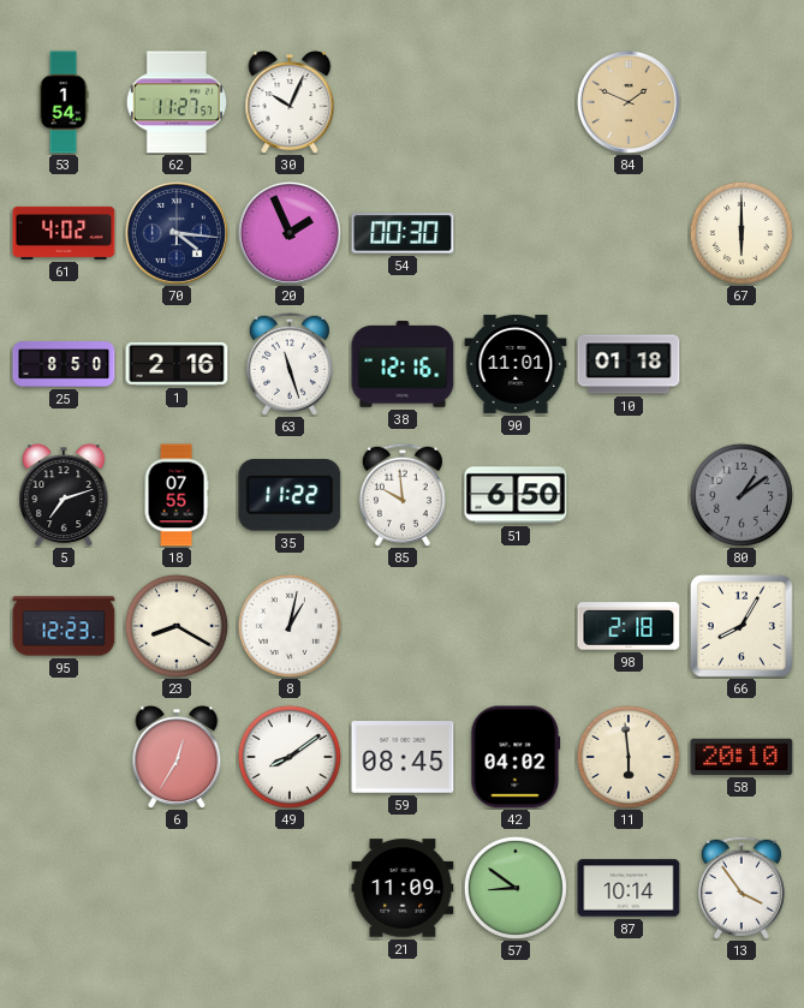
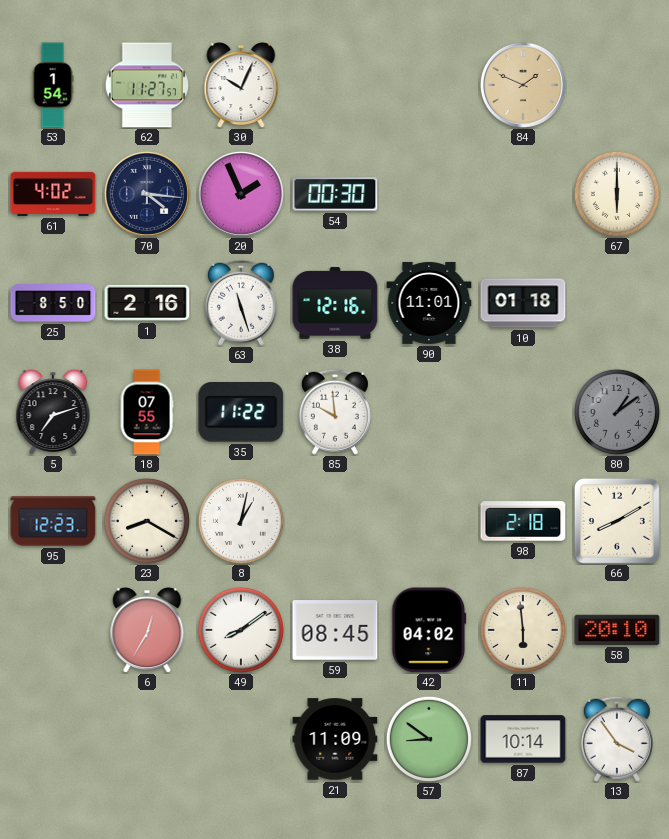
51: 6:50 -> none
66: 8:05 -> 8:10
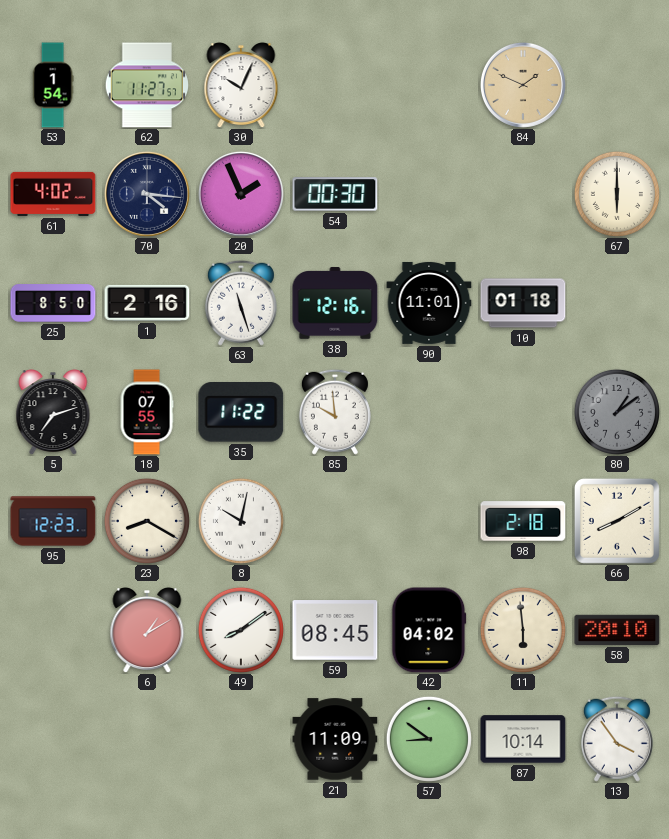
8: 1:02 -> 10:02
6: 12:35 -> 1:10
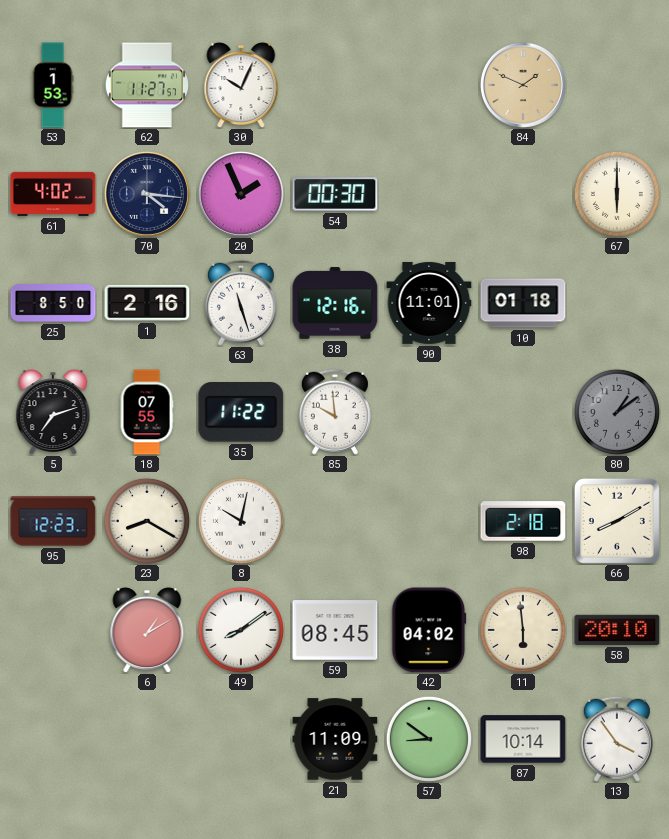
53: 1:54 -> 1:53
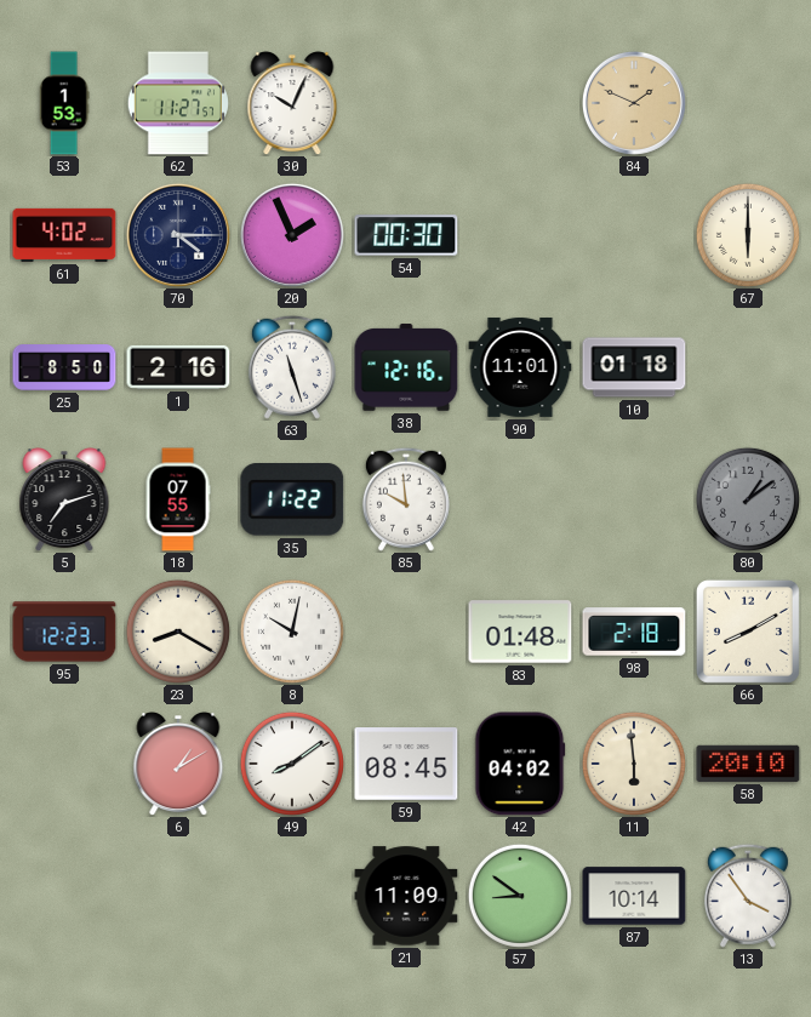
70: 4:16 -> 4:15
83: none -> 01:48
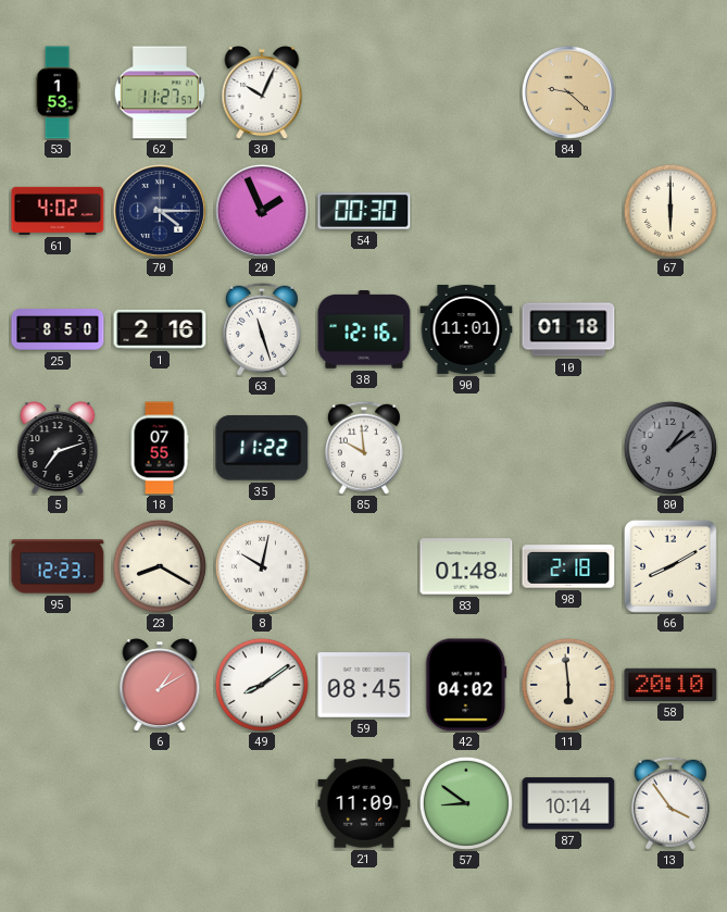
84: 1:49 -> 9:22
